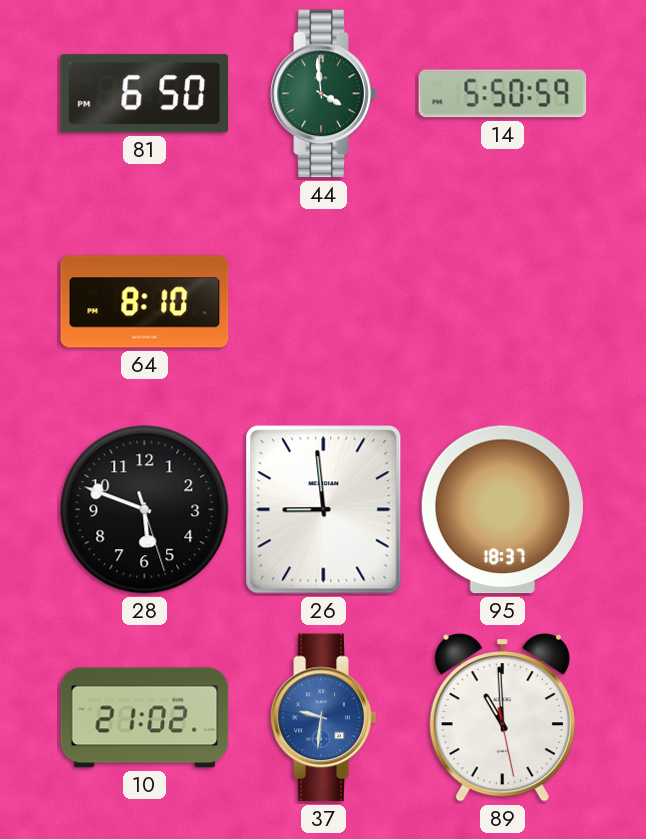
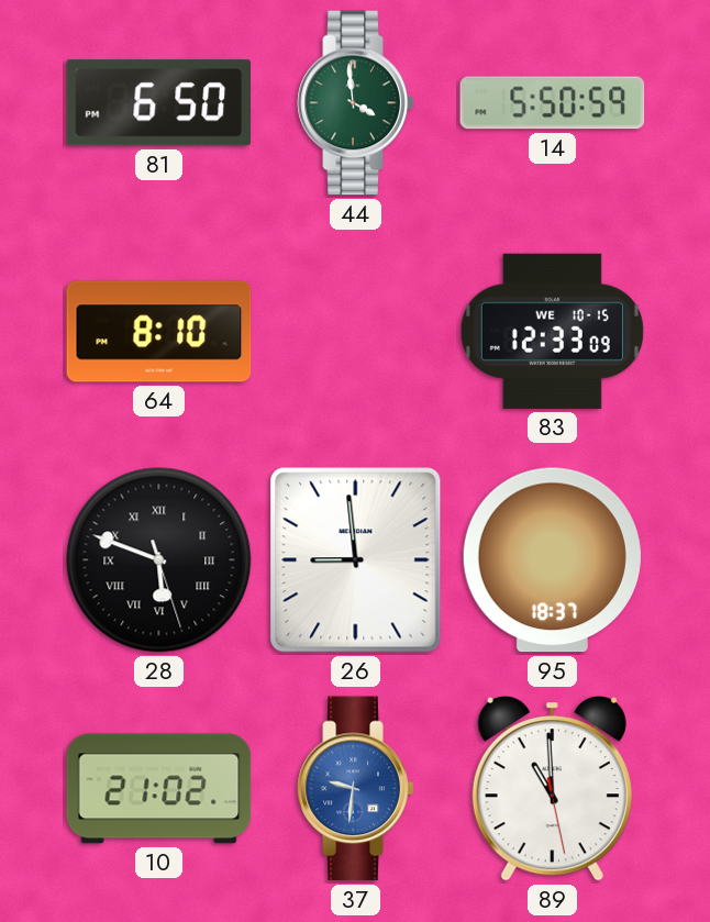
83: none -> 12:33
28 numerals: Arabic -> Roman
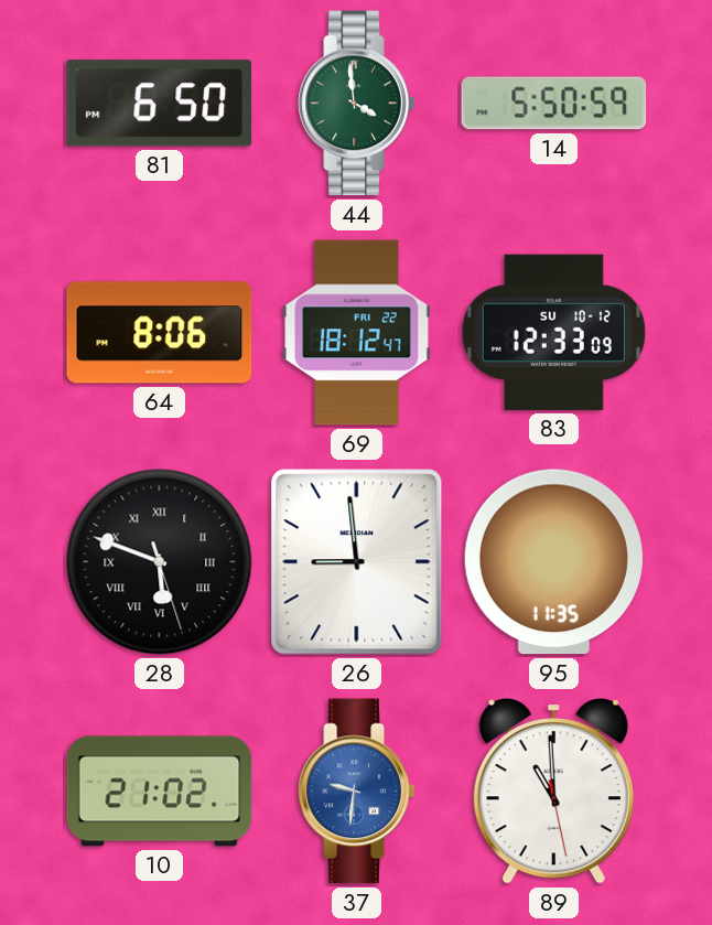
64: 8:10 -> 8:06
69: none -> 18:12
83 date: WE 10-15 -> SU 10-12
95: 18:37 -> 11:35
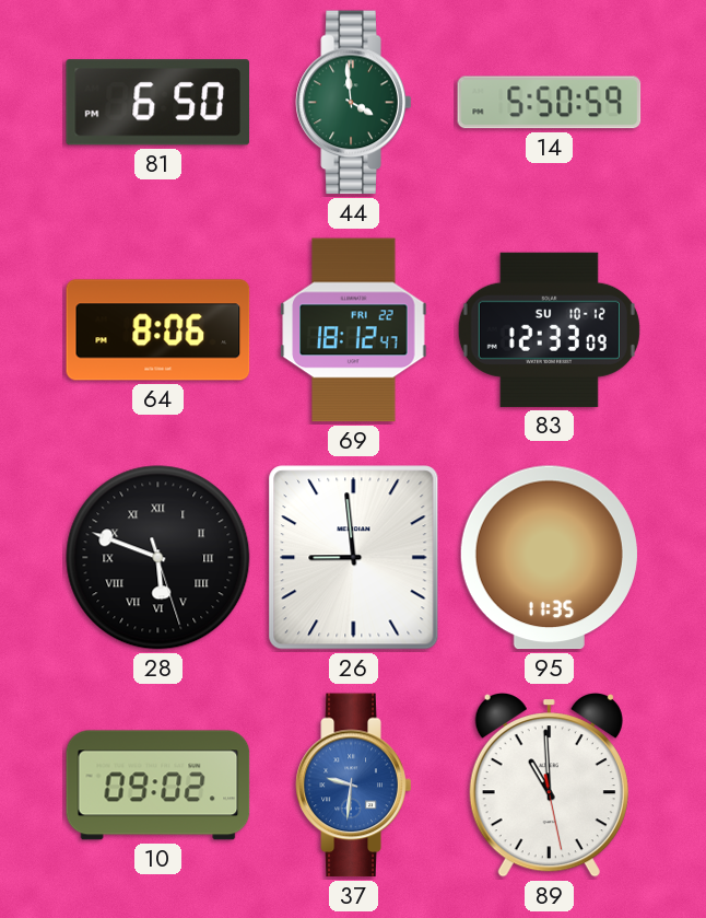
10: 21:02 -> 09:02
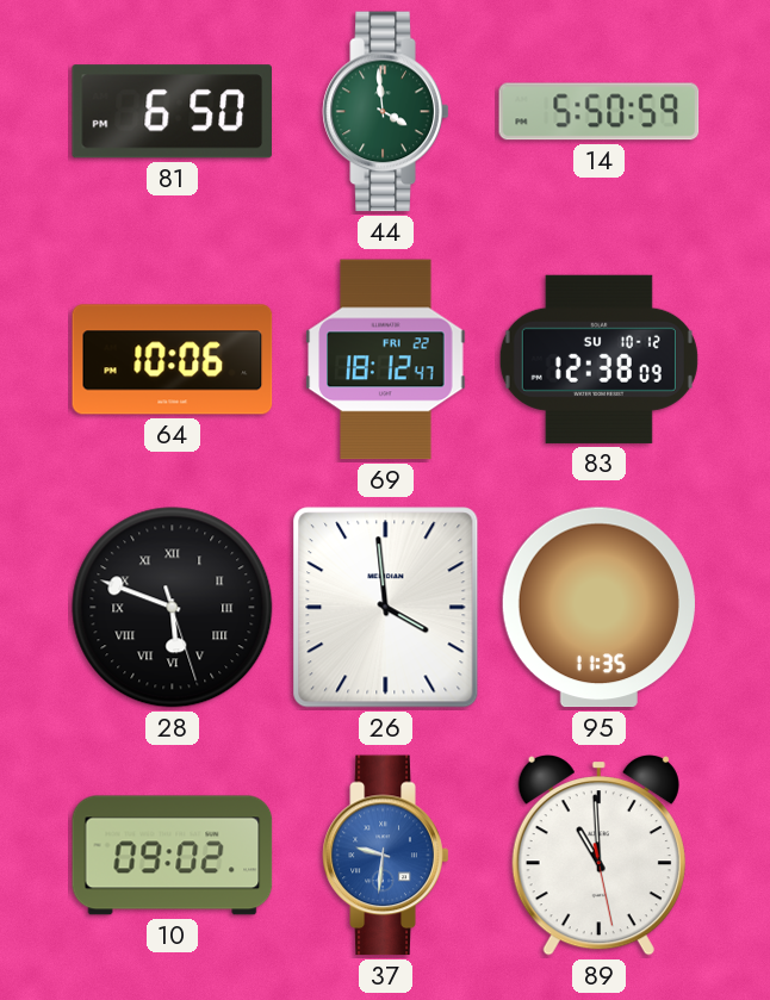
64: 8:06 -> 10:06
83: 12:33 -> 12:38
26: 8:59 -> 3:59
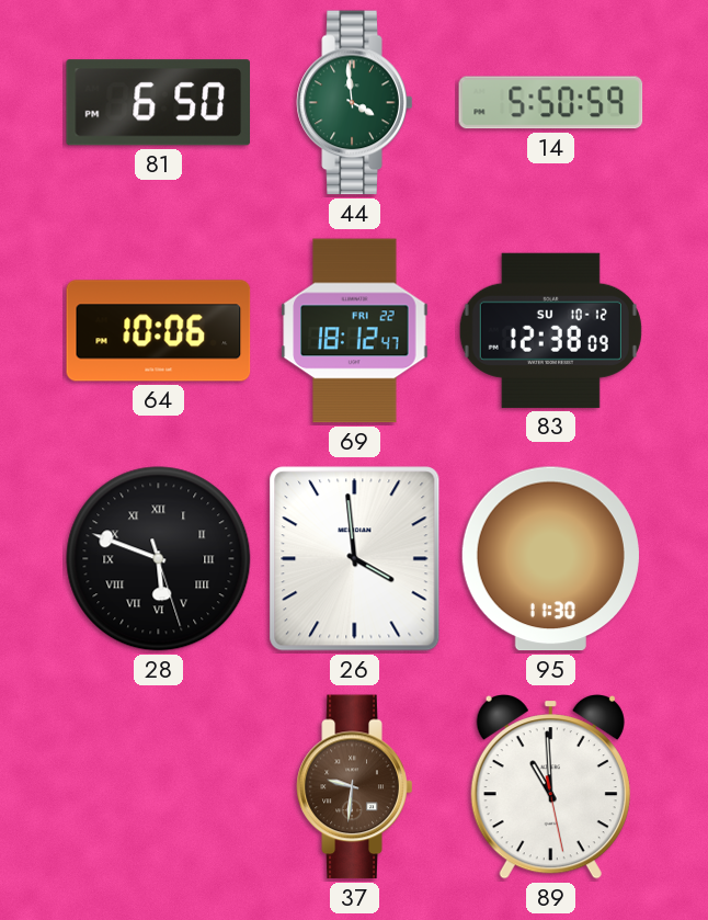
95: 11:35 -> 11:30
10: 09:02 -> none
37 dial: blue -> brown
